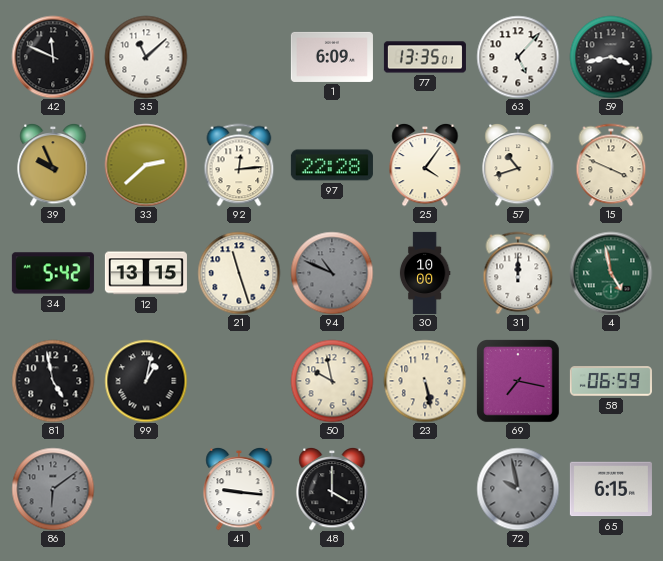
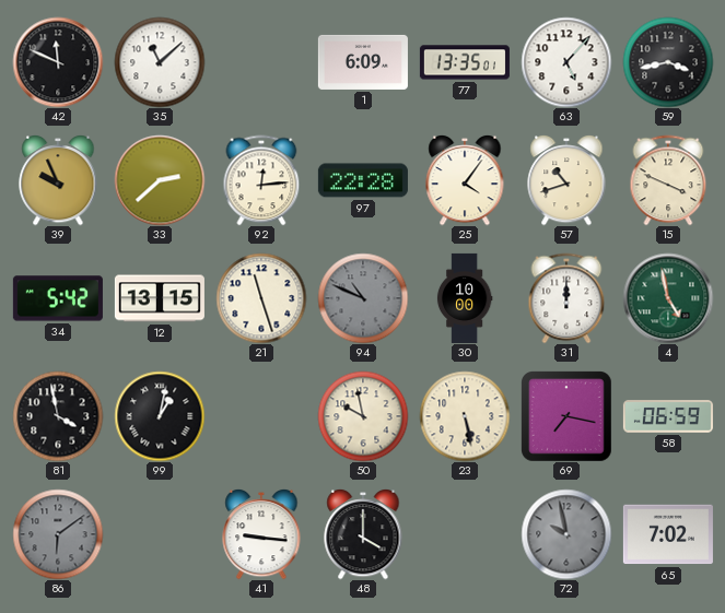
81: 4:58 -> 3:58
65: 6:15 -> 7:02
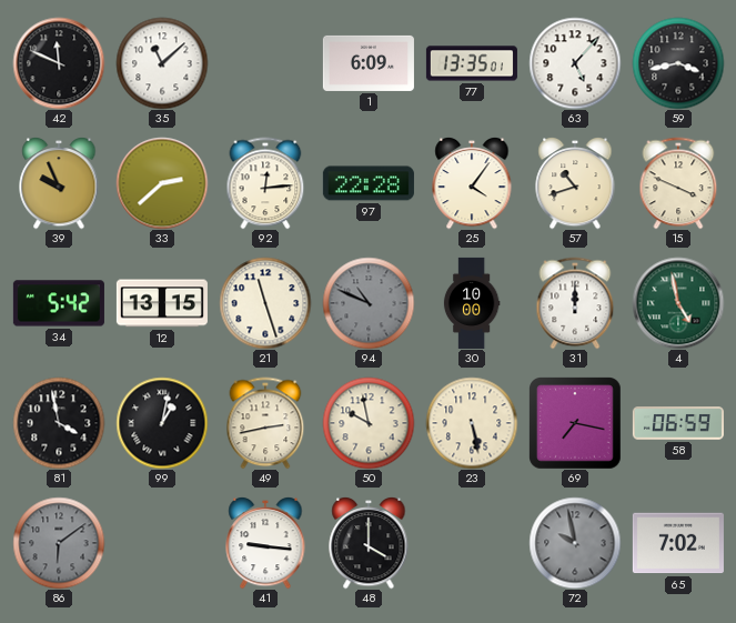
49: none -> 2:43
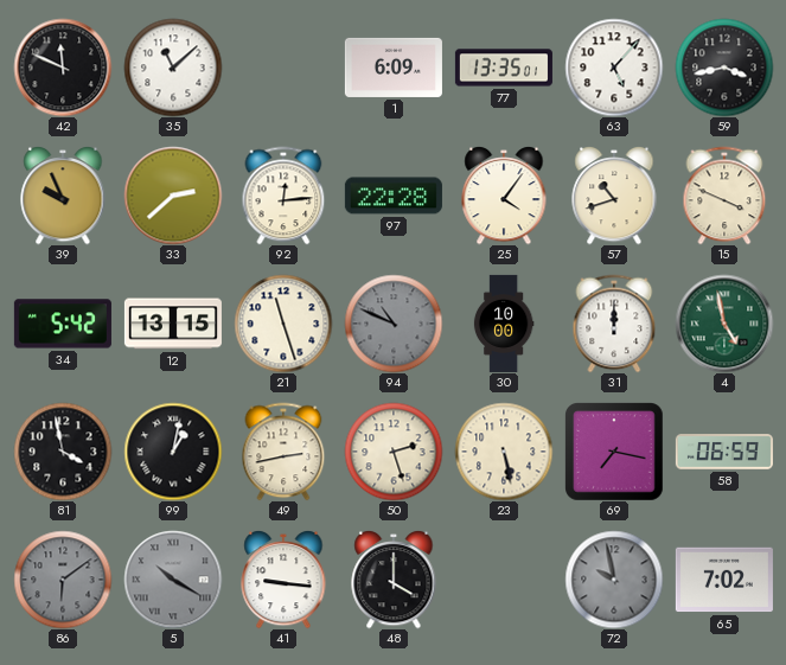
50: 9:58 -> 2:27
5: none -> 10:20
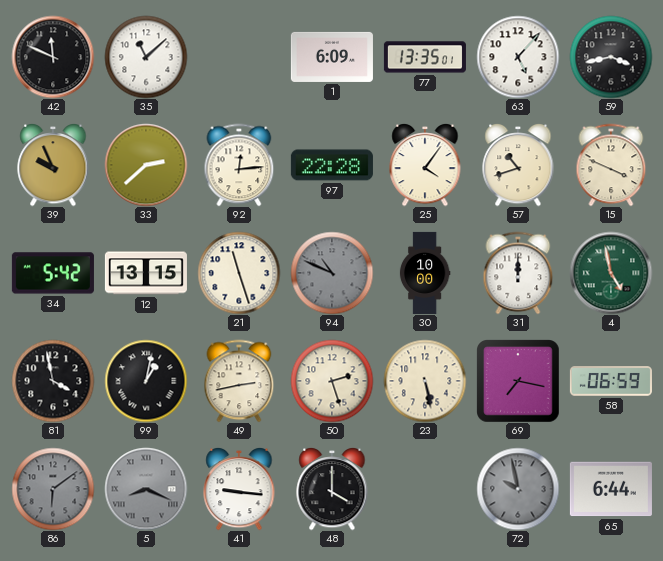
5: 10:20 -> 8:19
65: 7:02 -> 6:44
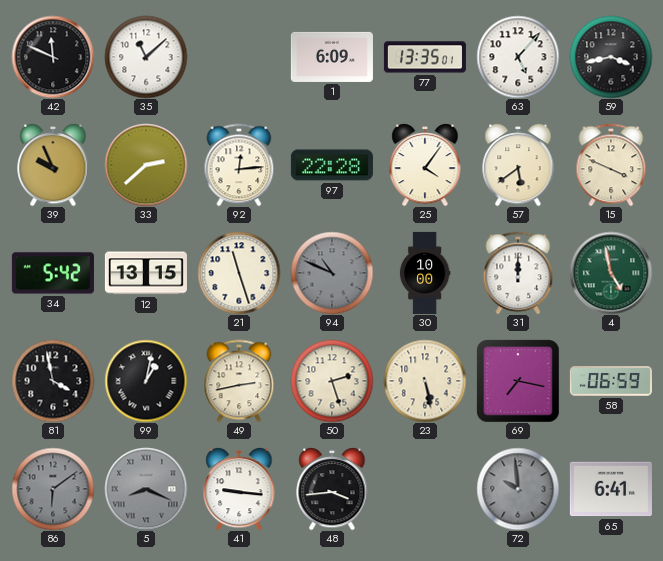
57: 10:42 -> 5:39
48: 4:00 -> 3:44
72: 9:58 -> 9:59
65: 6:44 -> 6:41
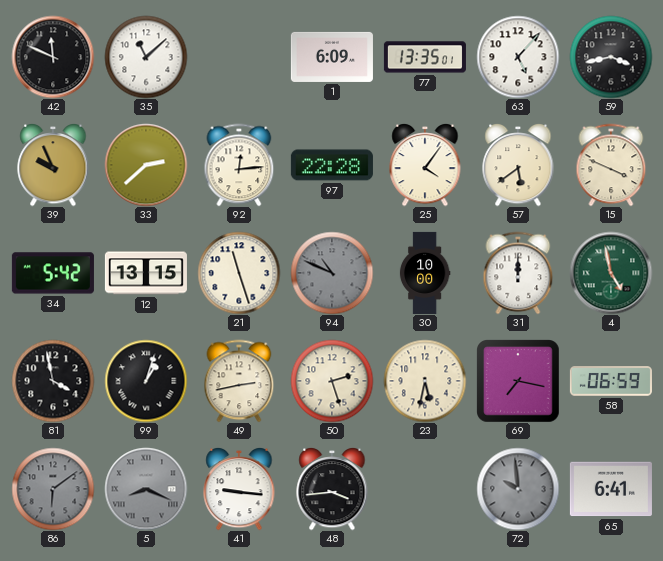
99: 1:02 -> 1:03
23: 5:28 -> 5:32
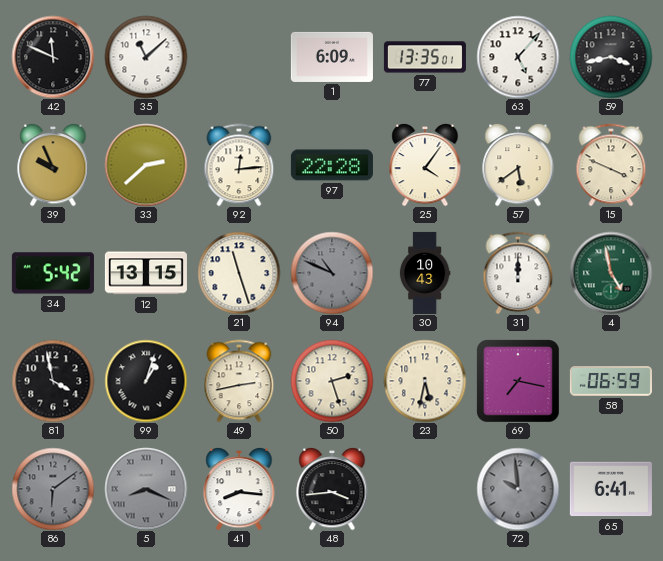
30: 10:00 -> 10:43
41: 9:16 -> 8:16
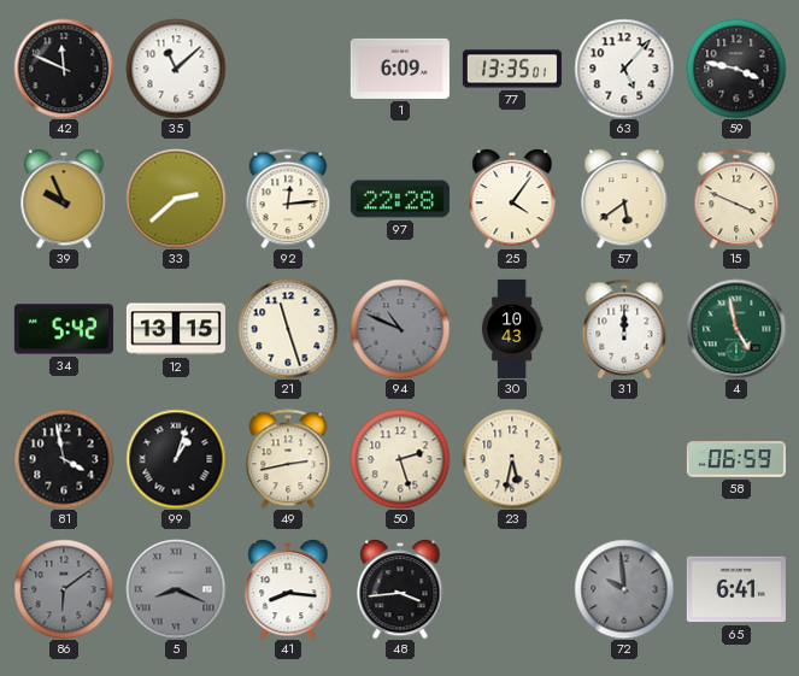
59: 3:43 -> 3:47
69: 7:17 -> none
